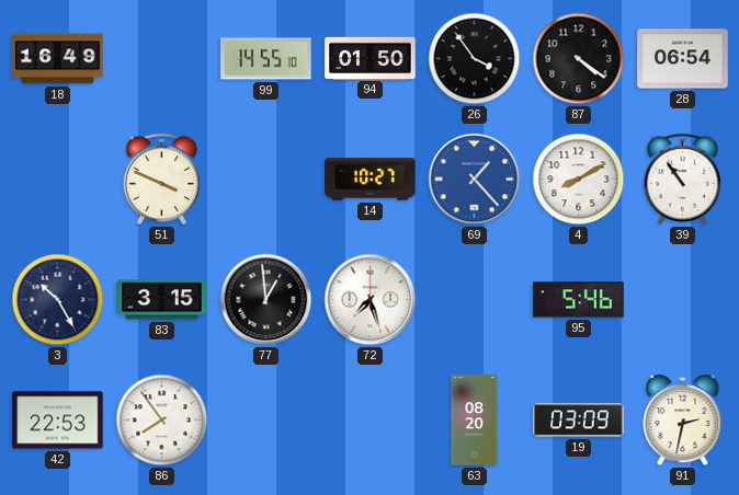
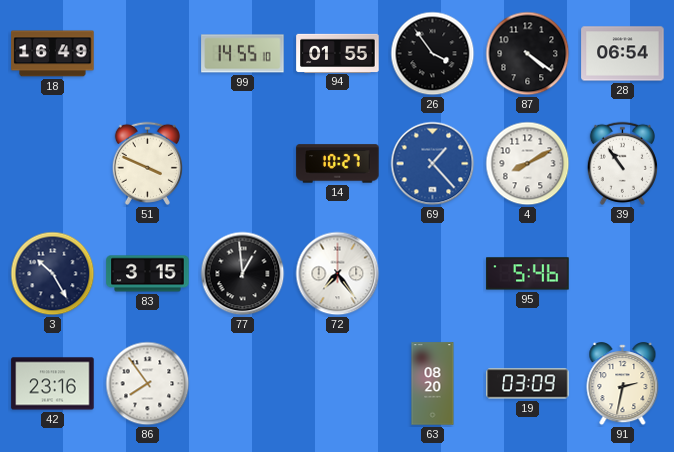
94: 01:50 -> 01:55
72: 7:27 -> 7:24
42: 22:53 -> 23:16
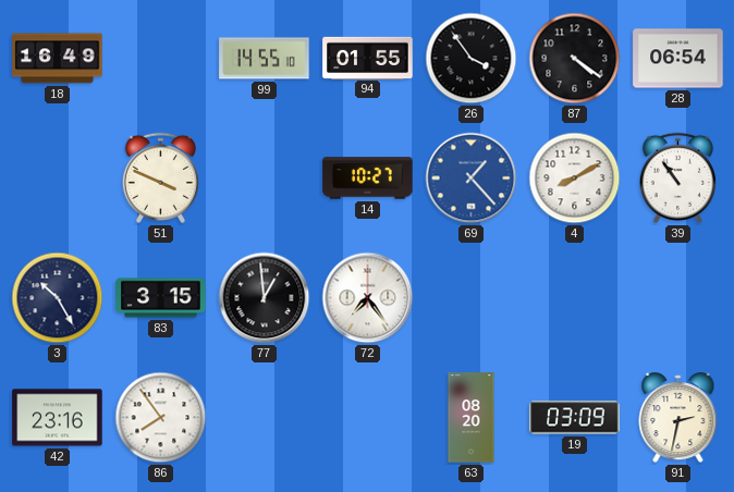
95: 5:46 -> none
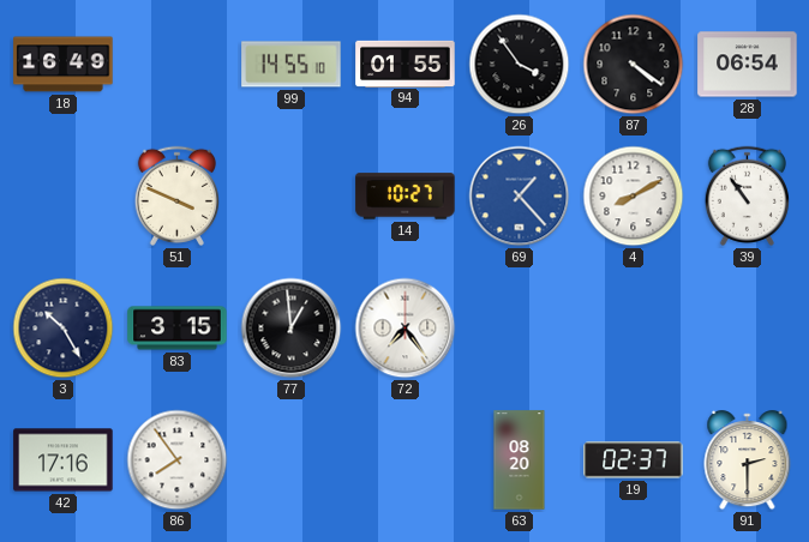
42: 23:16 -> 17:16
19: 03:09 -> 02:37
91: 2:32 -> 2:30
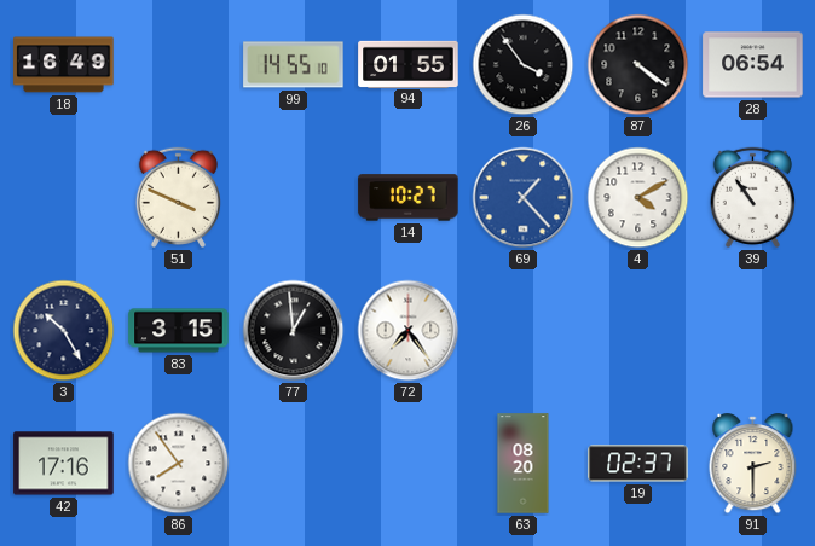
4: 8:10 -> 4:10
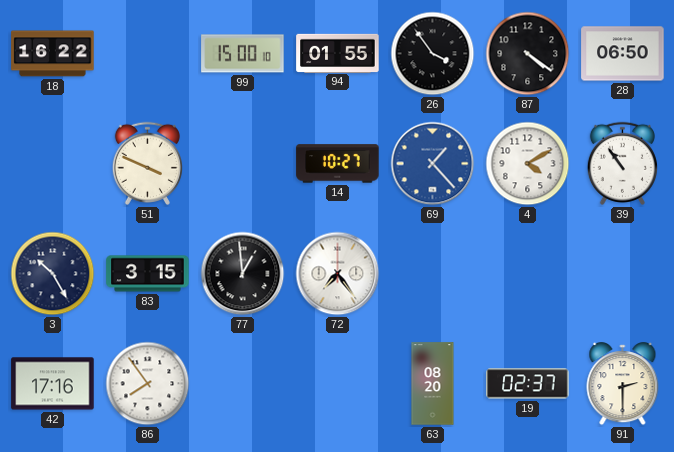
18: 16:49 -> 16:22
99: 14:55 -> 15:00
28: 06:54 -> 06:50
